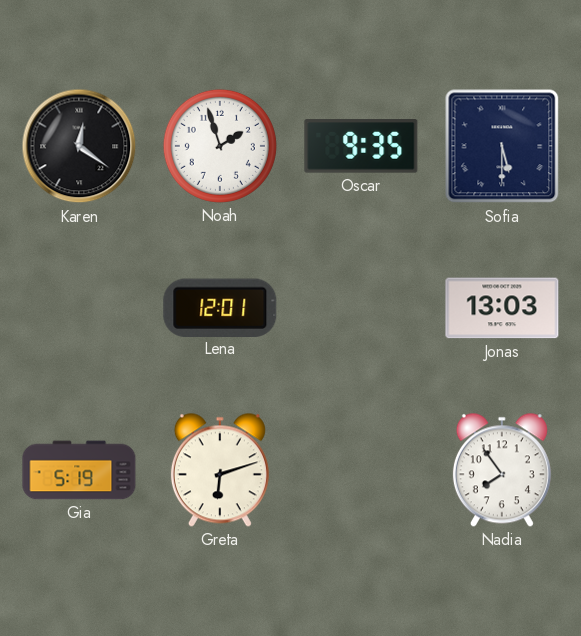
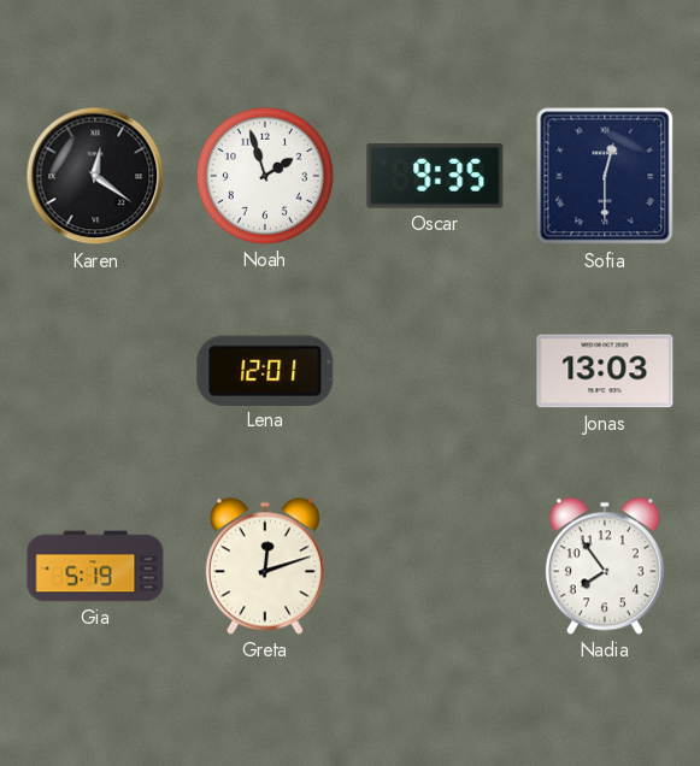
Sofia: 5:30 -> 12:30
Greta: 6:12 -> 12:12
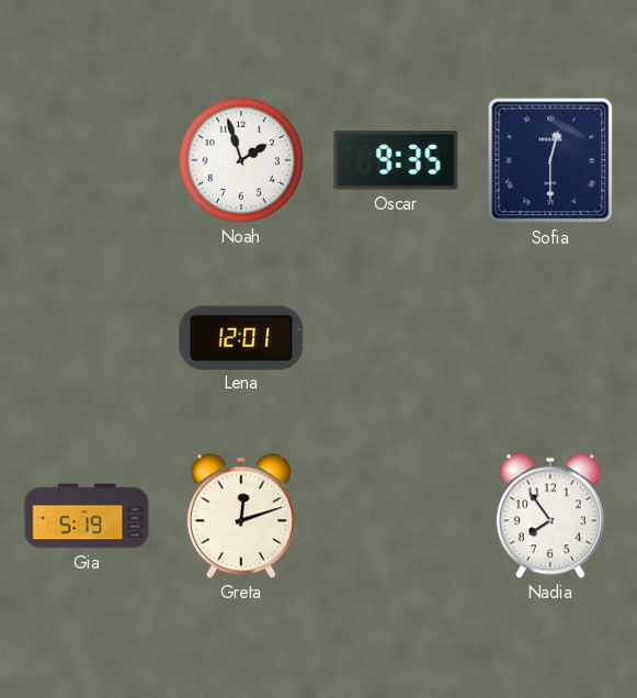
Karen: 12:21 -> none
Jonas: 13:03 -> none
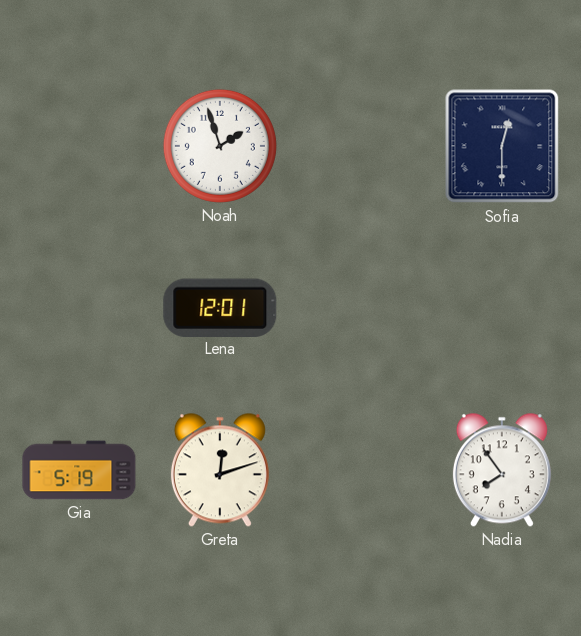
Oscar: 9:35 -> none
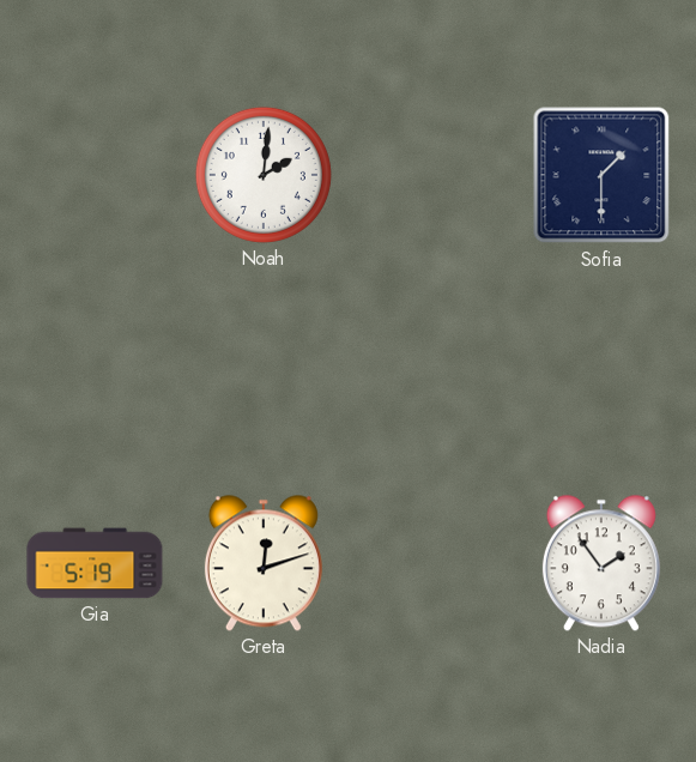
Noah: 1:57 -> 2:01
Sofia: 12:30 -> 1:30
Lena: 12:01 -> none
Nadia: 7:54 -> 1:54
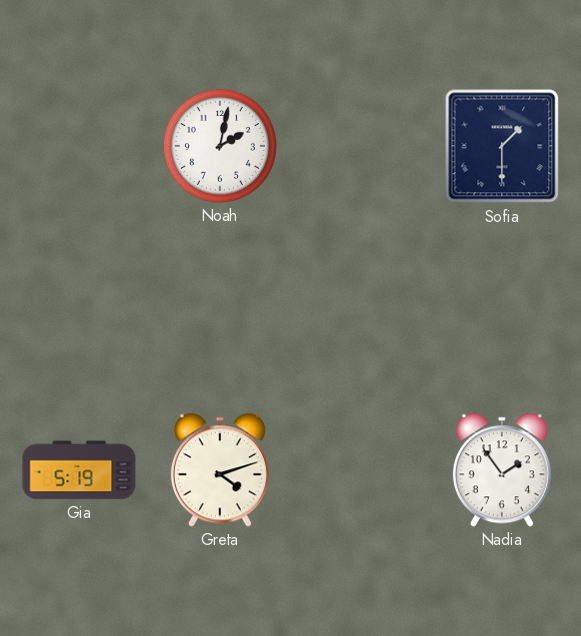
Noah: 2:01 -> 2:02
Greta: 12:12 -> 4:12
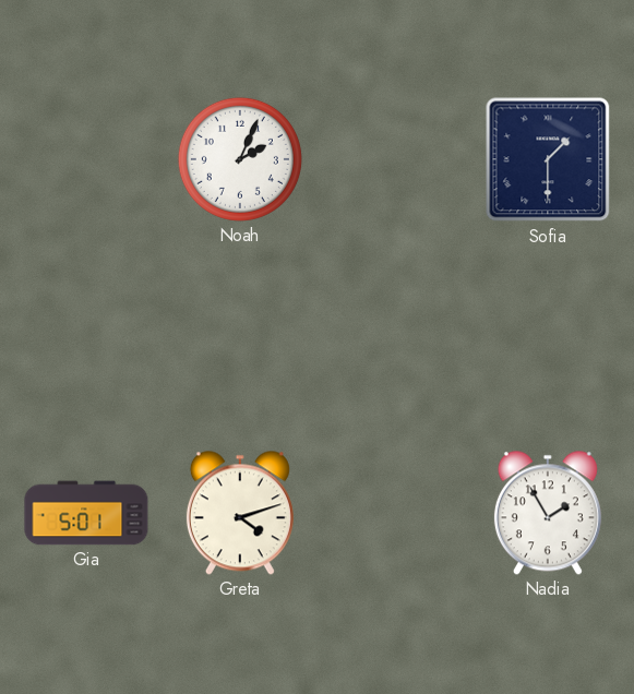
Noah: 2:02 -> 2:04
Gia: 5:19 -> 5:01
Nadia: 1:54 -> 1:55
